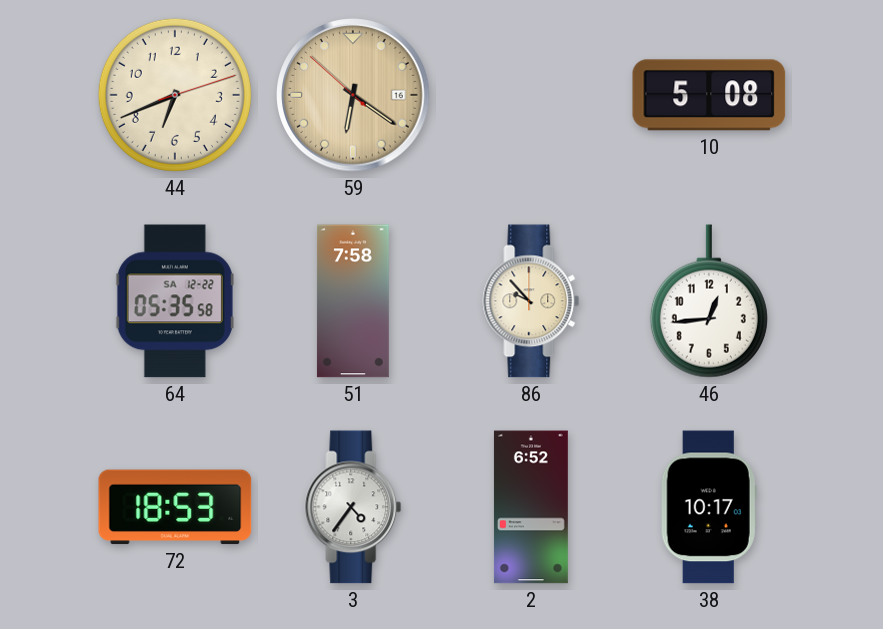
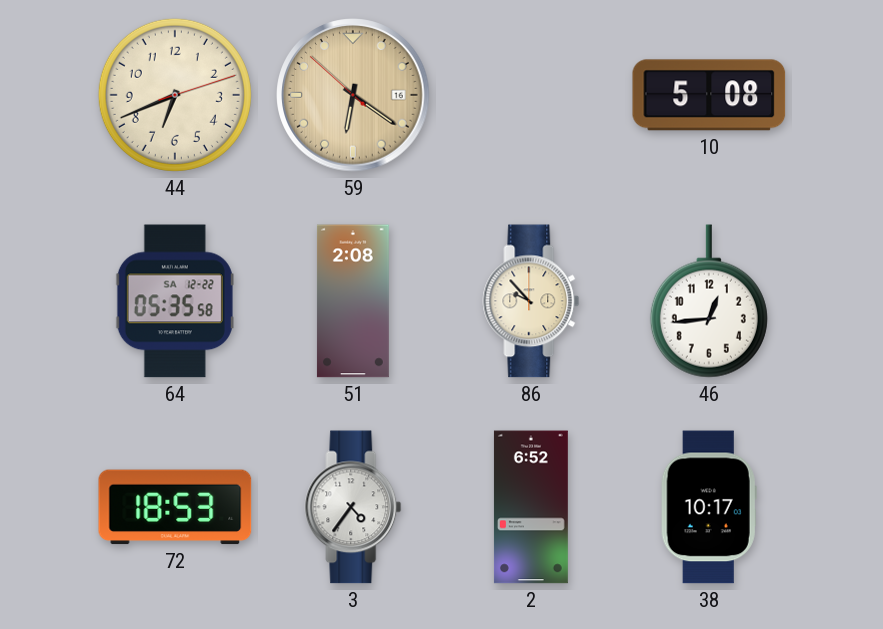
51: 7:58 -> 2:08
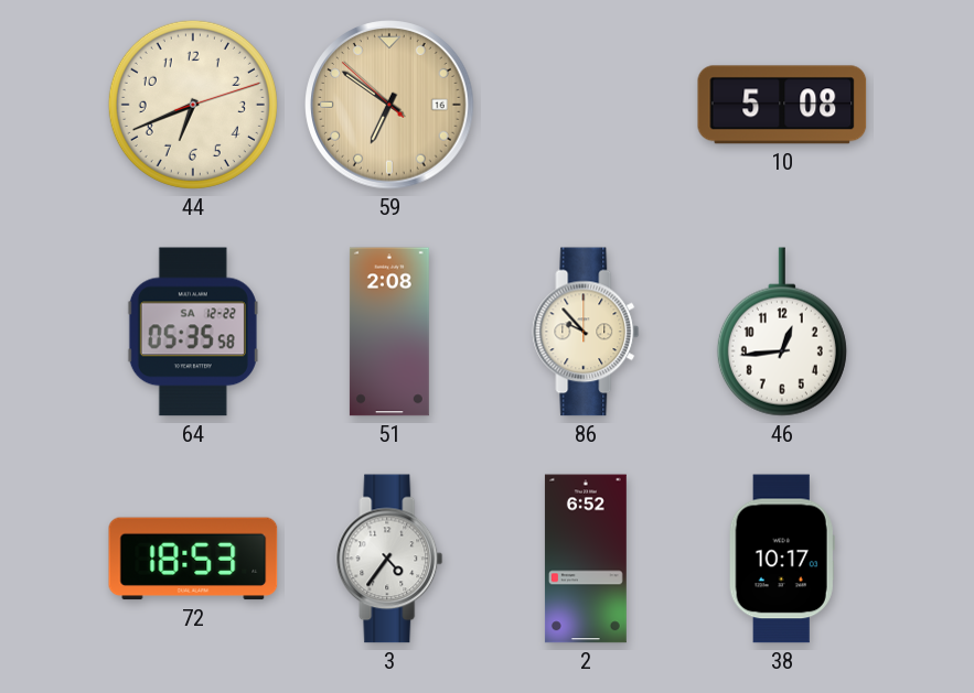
59: 6:20 -> 6:50
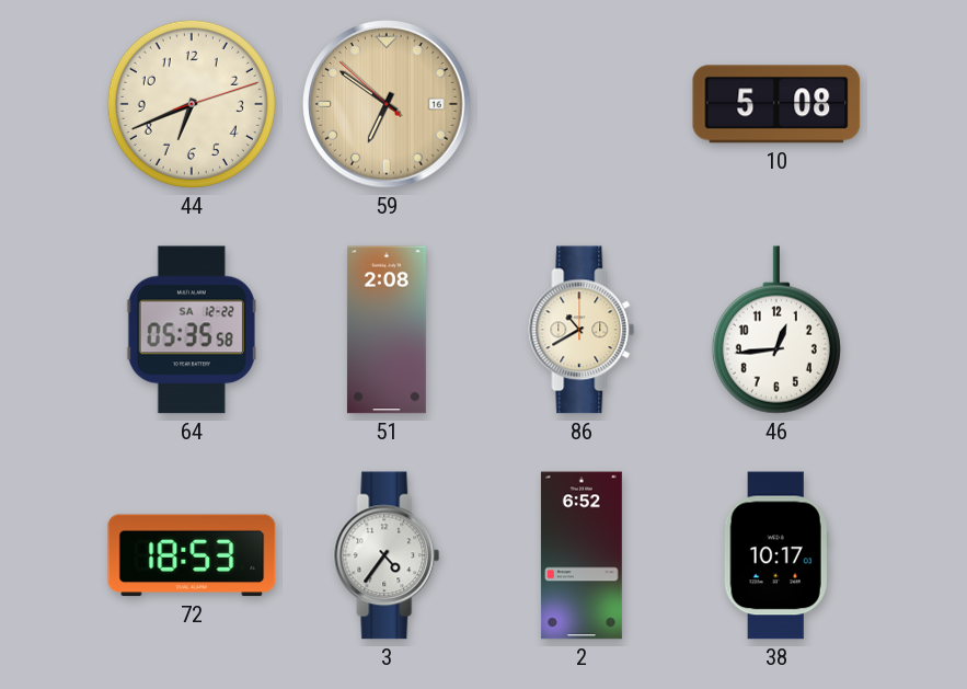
86: 9:53 -> 10:40
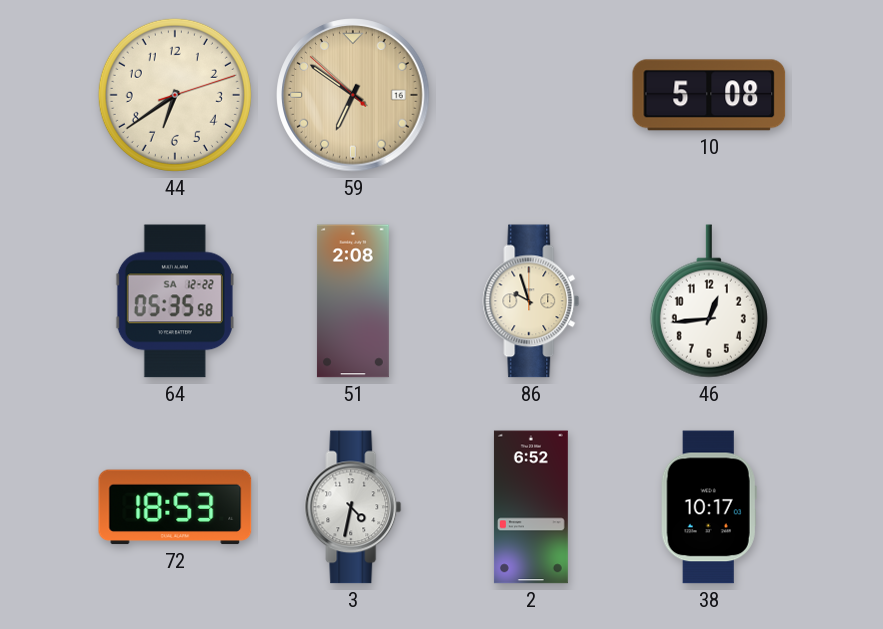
44: 6:41 -> 6:39
86: 10:40 -> 9:57
3: 4:36 -> 4:32
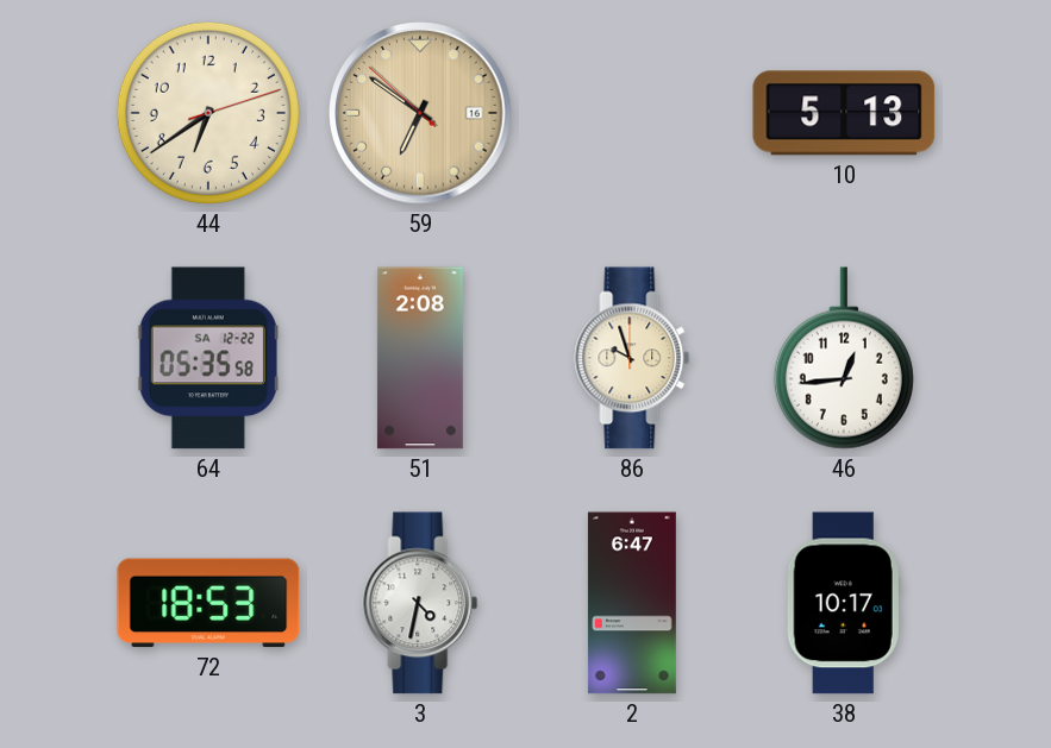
10: 5:08 -> 5:13
2: 6:52 -> 6:47
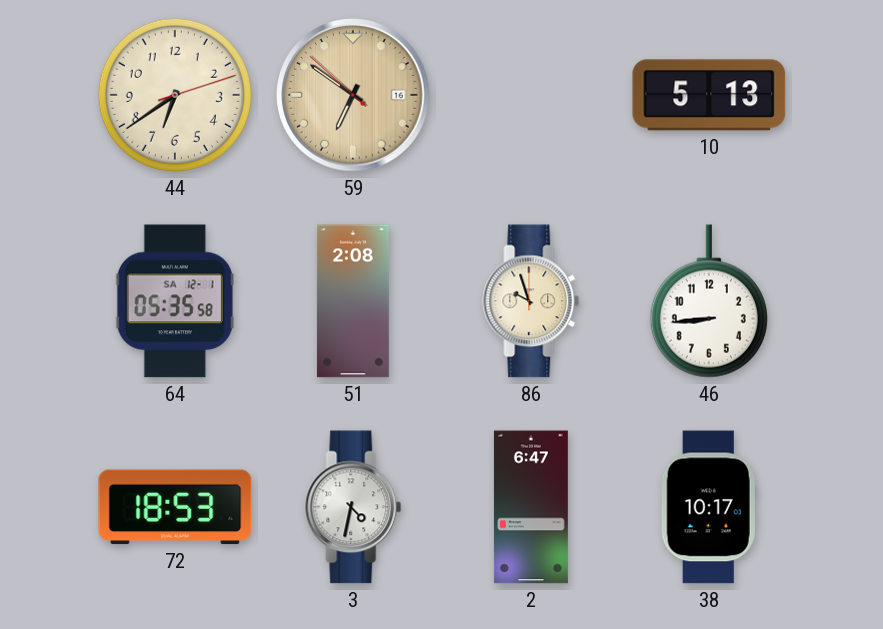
64 date: SA 12-22 -> SA 12-1
46: 12:44 -> 8:44
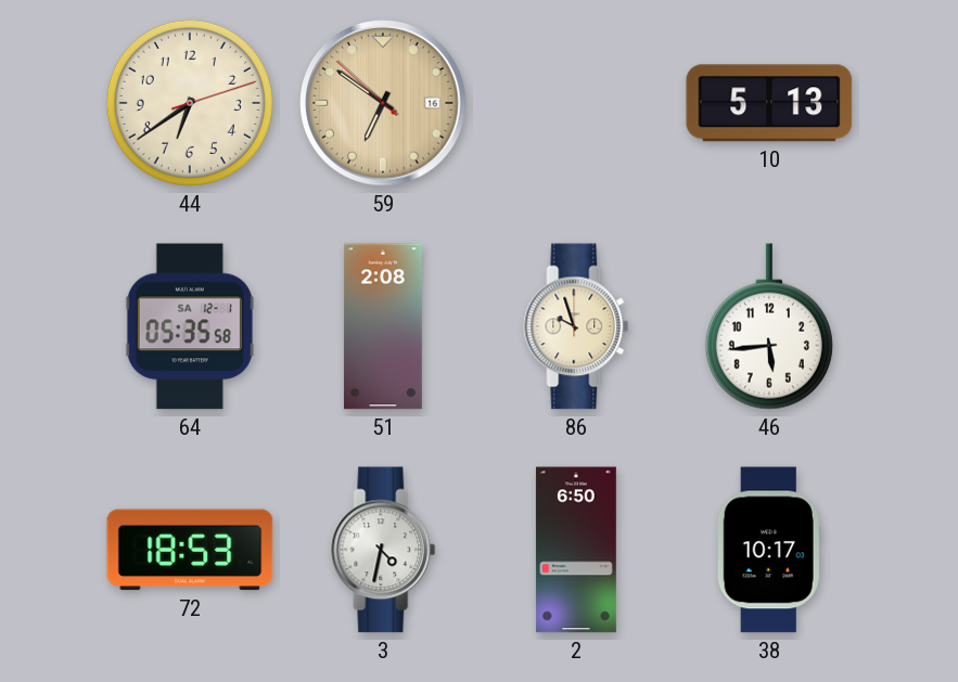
46: 8:44 -> 5:44
2: 6:47 -> 6:50
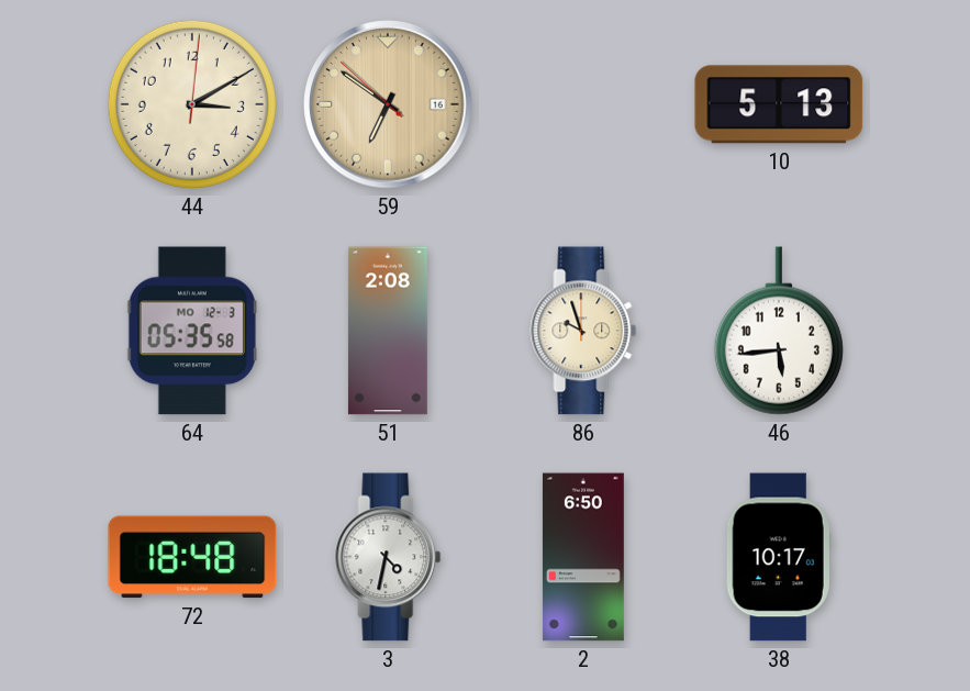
44: 6:39 -> 3:10
64 date: SA 12-1 -> MO 12-3
72: 18:53 -> 18:48
